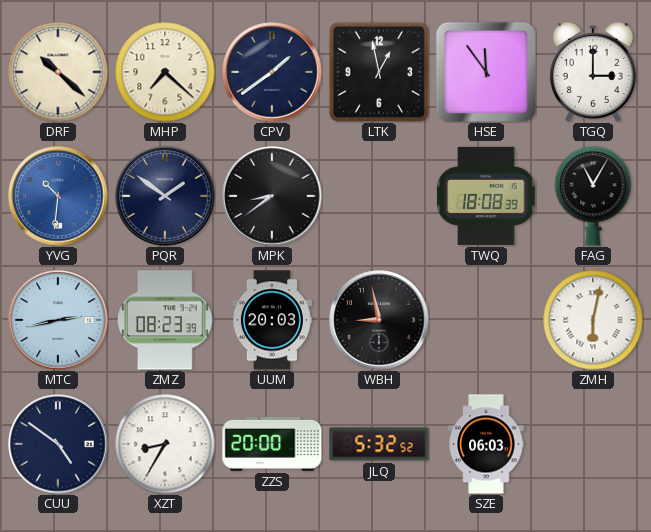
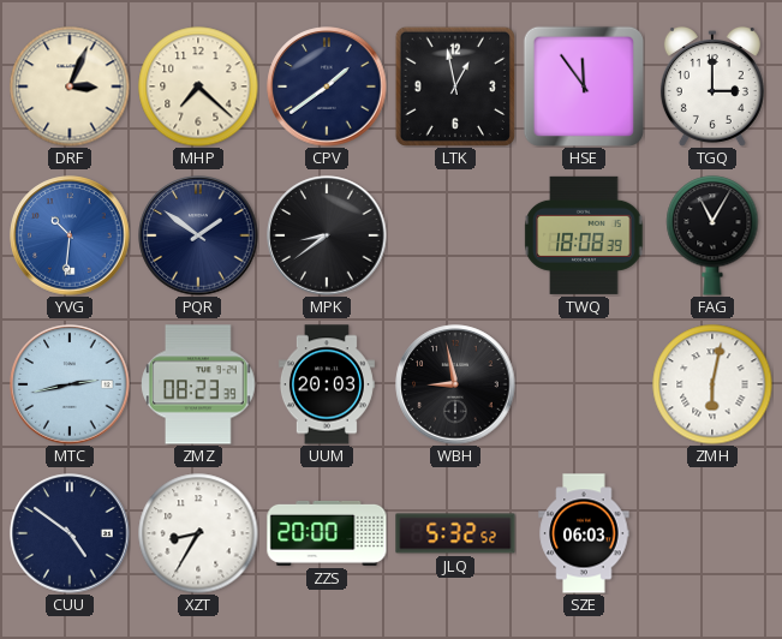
DRF: 10:22 -> 3:04
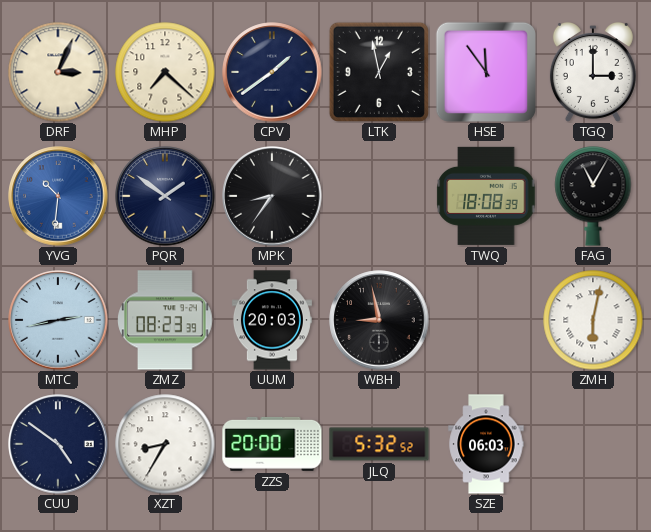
MPK: 8:39 -> 8:36
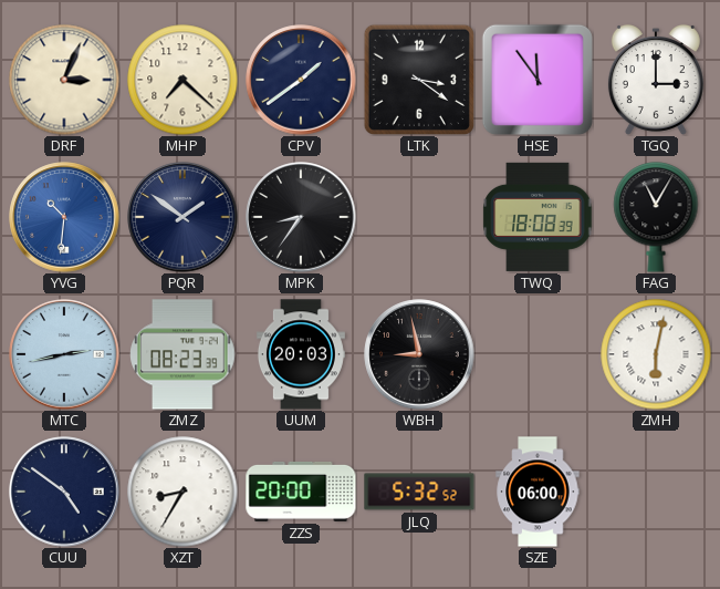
LTK: 12:58 -> 3:21
SZE: 06:03 -> 06:00
